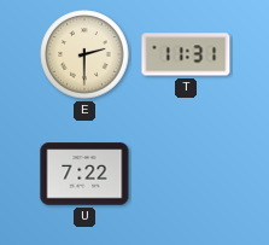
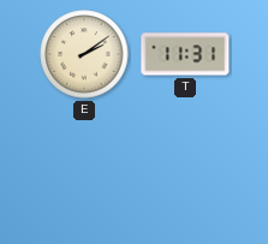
E: 2:30 -> 2:09
U: 7:22 -> none
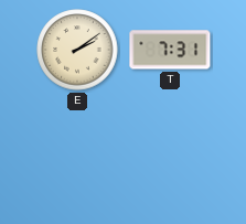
T: 11:31 -> 7:31
